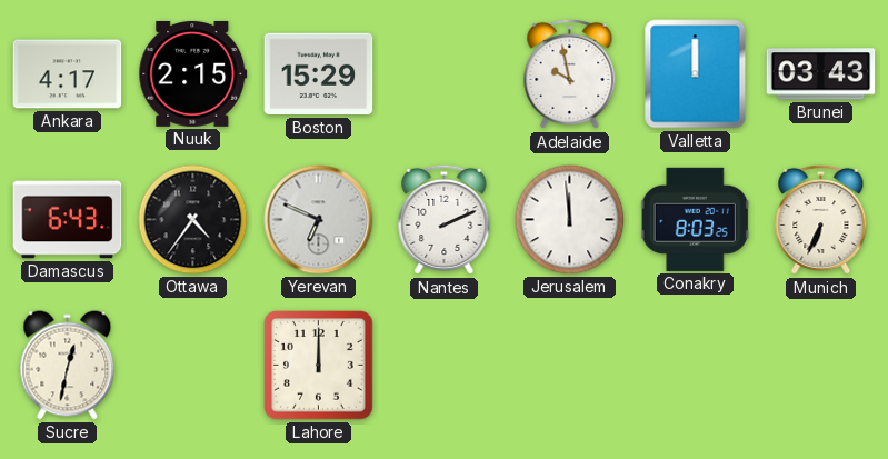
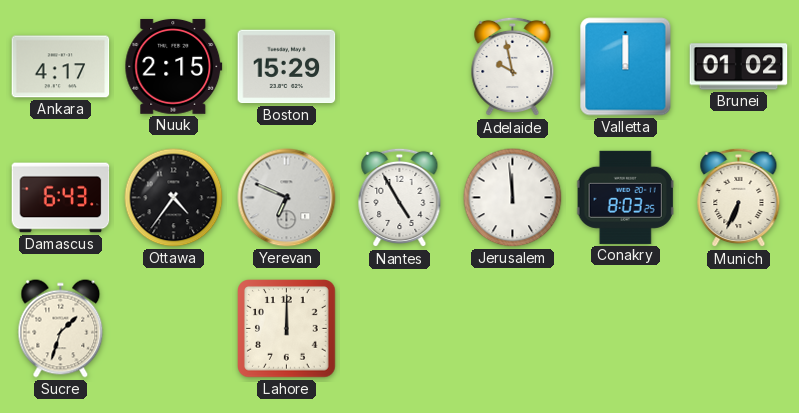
Brunei: 03:43 -> 01:02
Nantes: 2:11 -> 4:55
Sucre: 12:32 -> 1:33
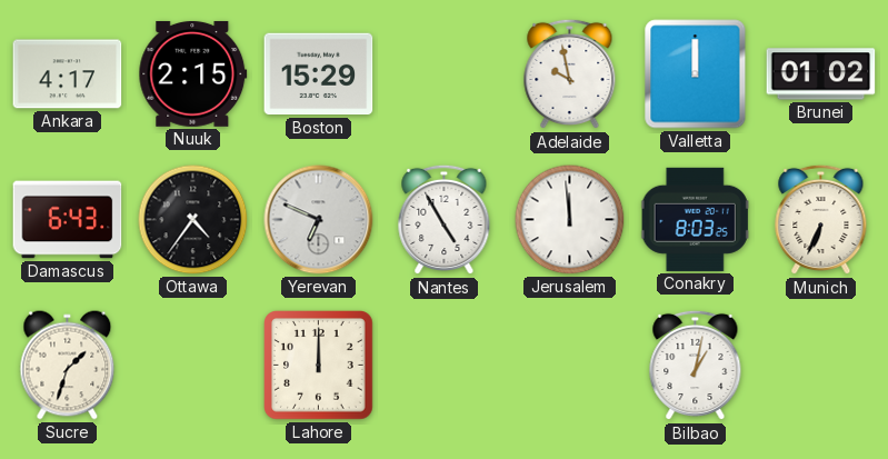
Bilbao: none -> 1:02
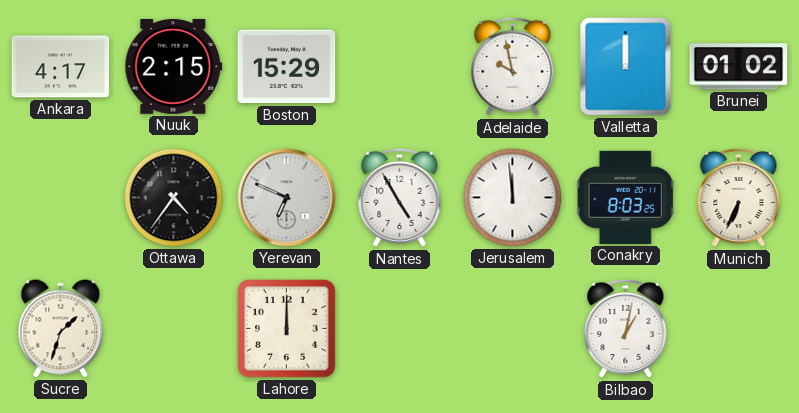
Damascus: 6:43 -> none
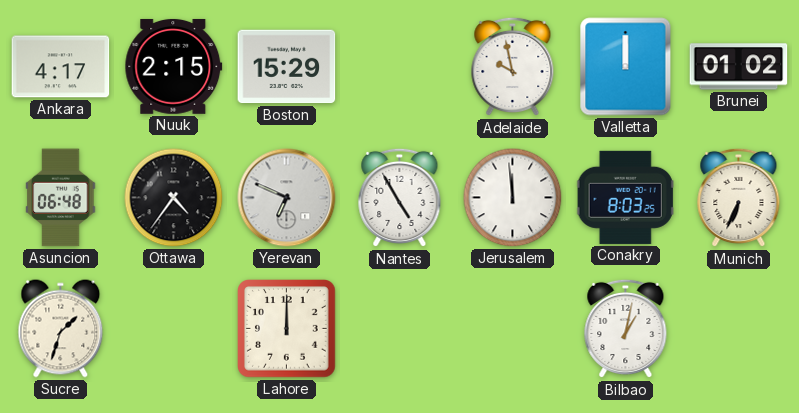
Asuncion: none -> 06:48
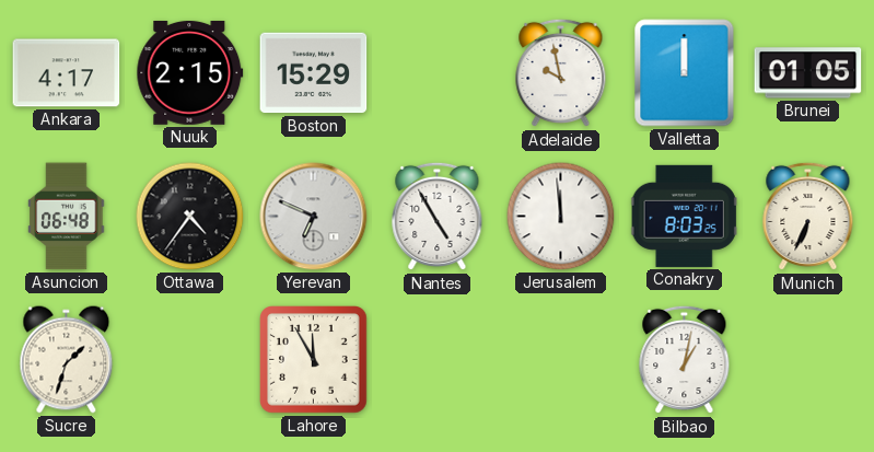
Brunei: 01:02 -> 01:05
Lahore: 12:00 -> 11:55
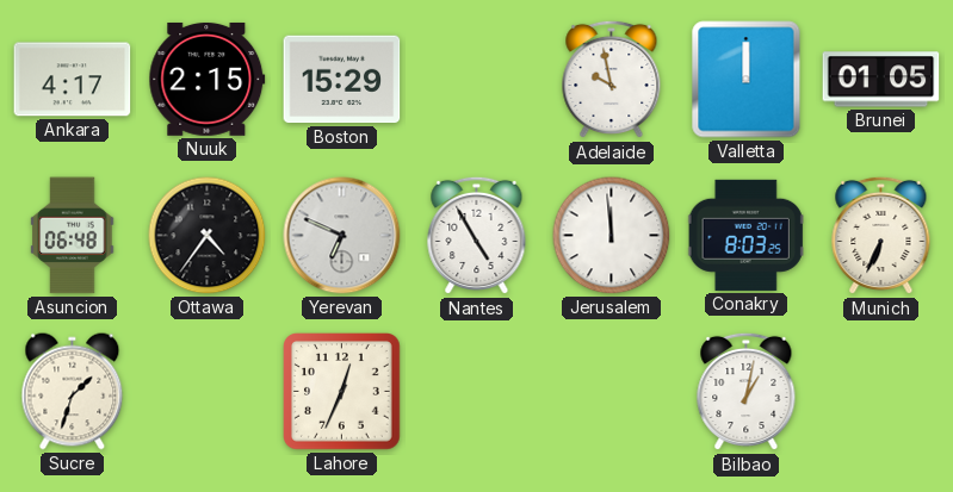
Lahore: 11:55 -> 12:34
